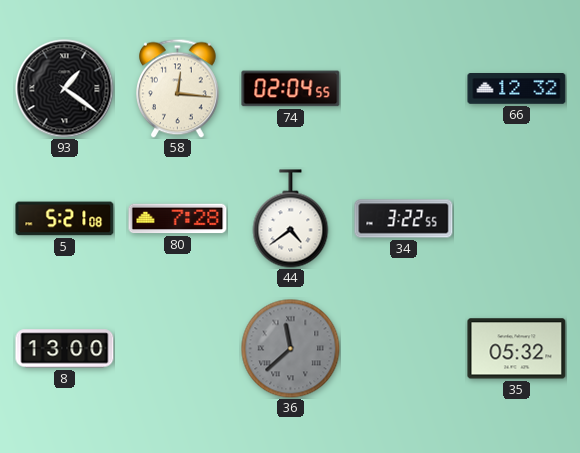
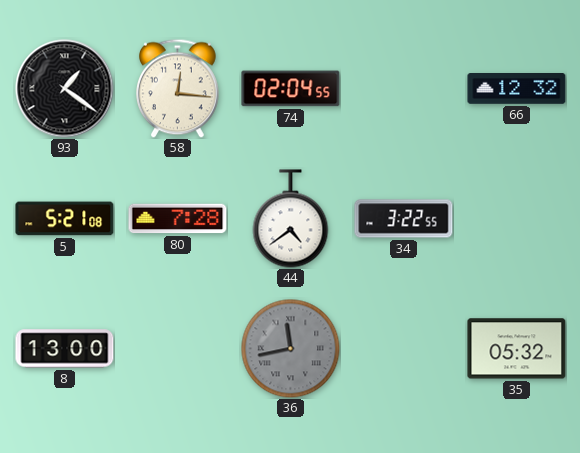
36: 11:38 -> 11:43
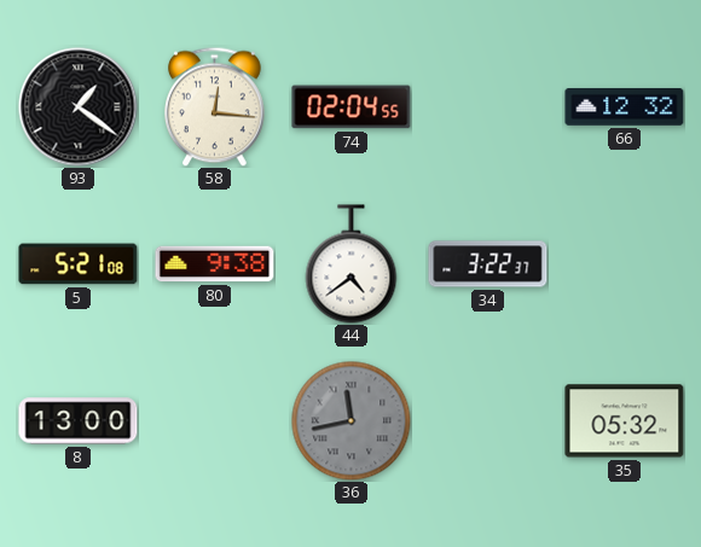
80: 7:28 -> 9:38
34: 3:22:55 -> 3:22:37
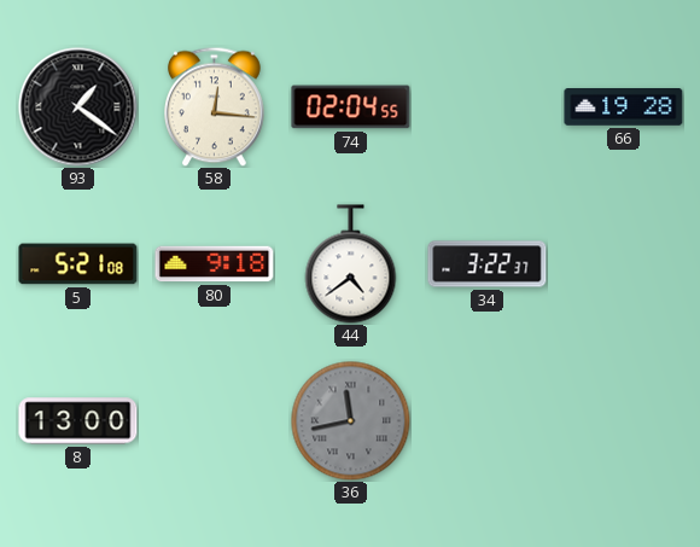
66: 12:32 -> 19:28
80: 9:38 -> 9:18
35: 05:32 -> none
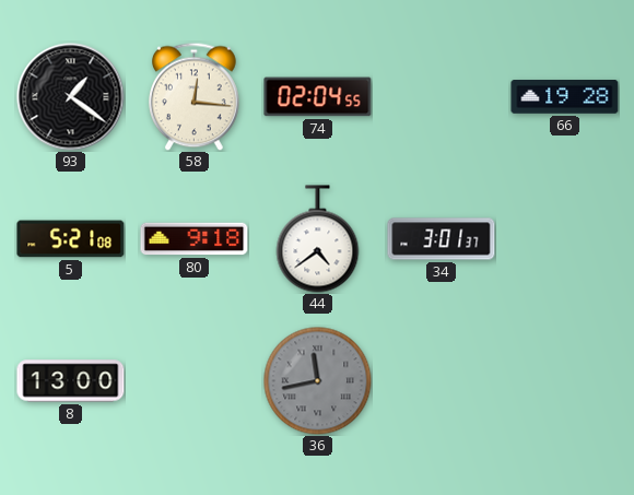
34: 3:22 -> 3:01
